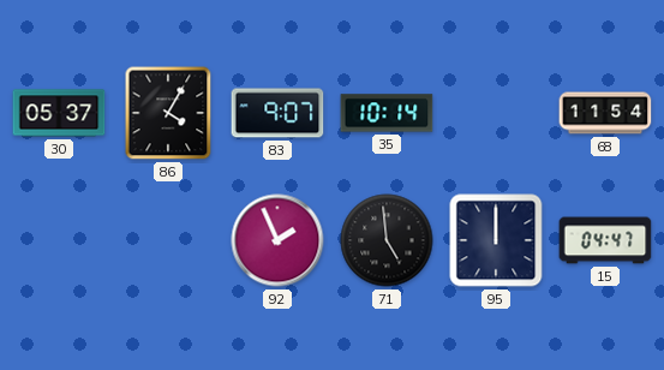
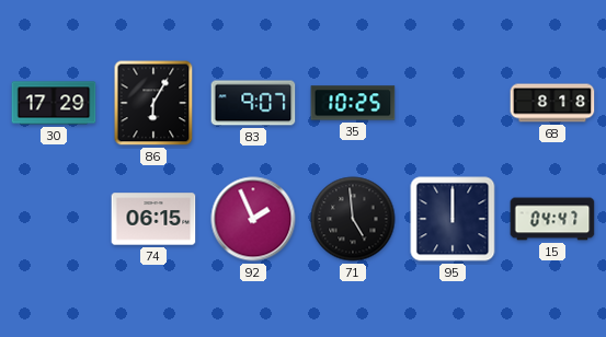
30: 05:37 -> 17:29
86: 4:05 -> 6:05
35: 10:14 -> 10:25
68: 11:54 -> 8:18
74: none -> 06:15
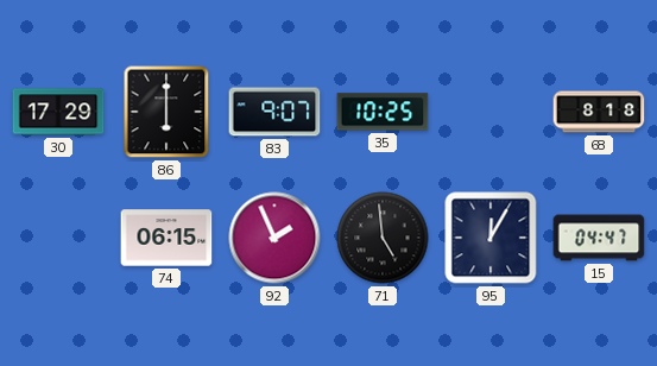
86: 6:05 -> 6:00
95: 12:00 -> 12:05
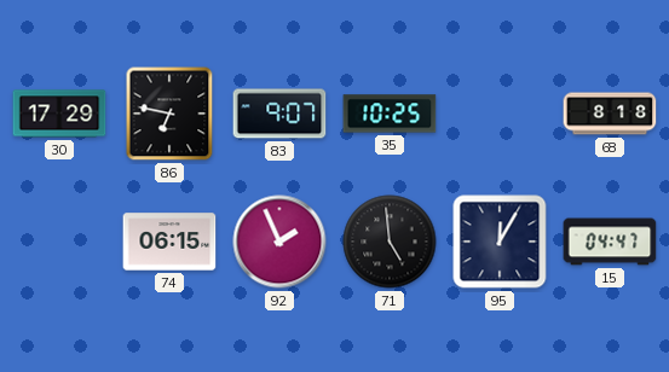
86: 6:00 -> 6:47
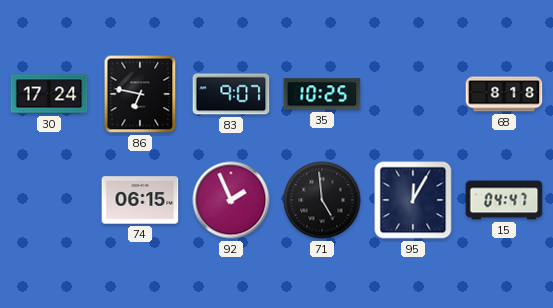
30: 17:29 -> 17:24
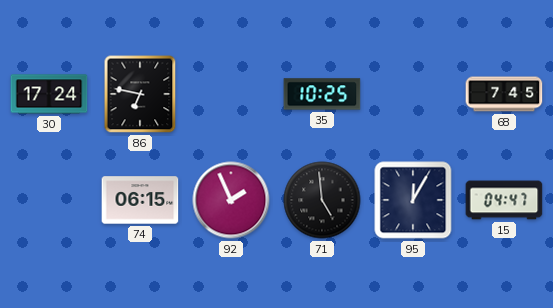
83: 9:07 -> none
68: 8:18 -> 7:45
